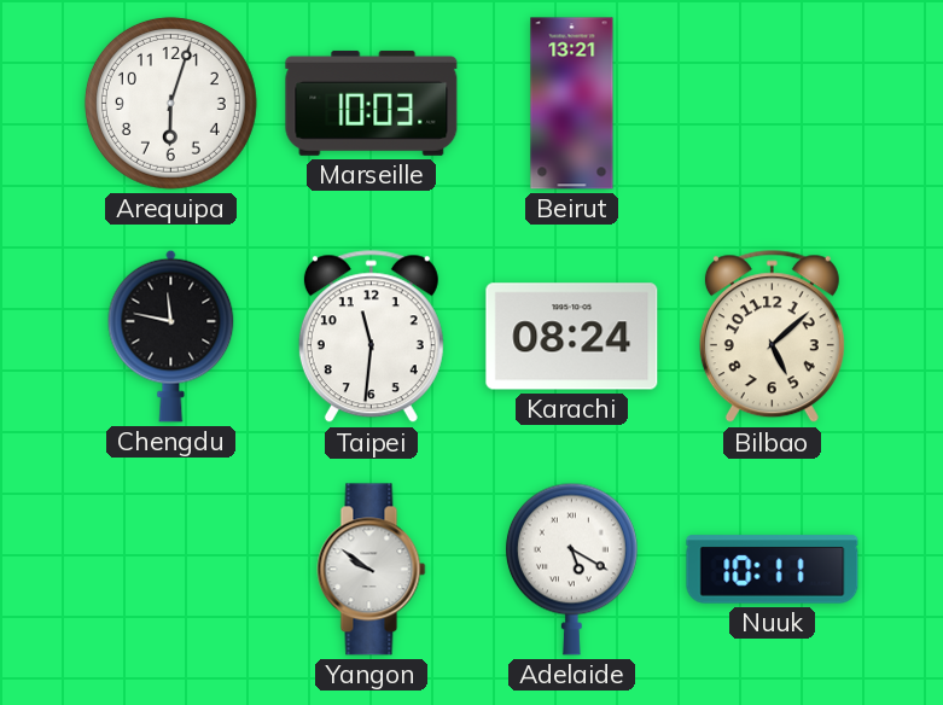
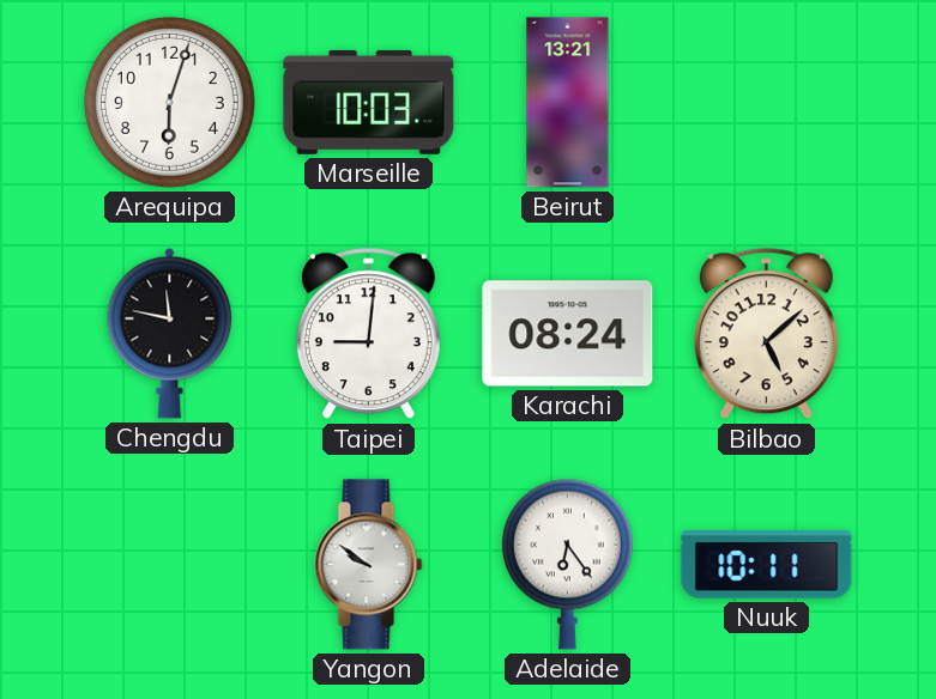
Taipei: 11:31 -> 9:01
Adelaide: 5:20 -> 6:24
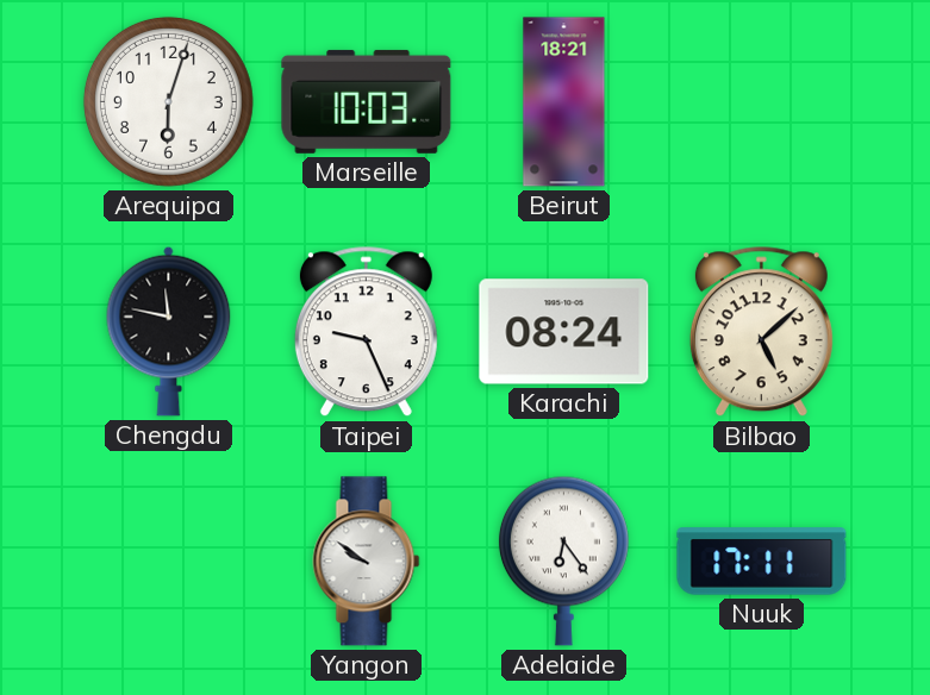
Beirut: 13:21 -> 18:21
Taipei: 9:01 -> 9:26
Nuuk: 10:11 -> 17:11
